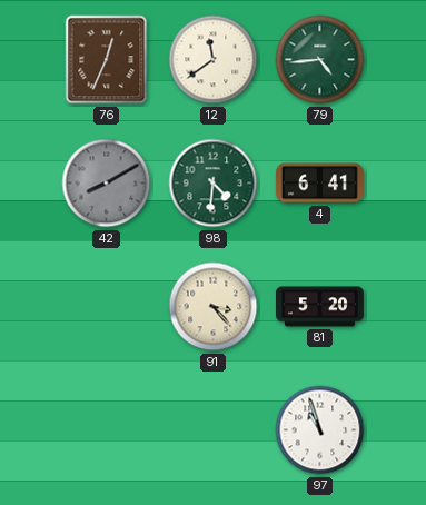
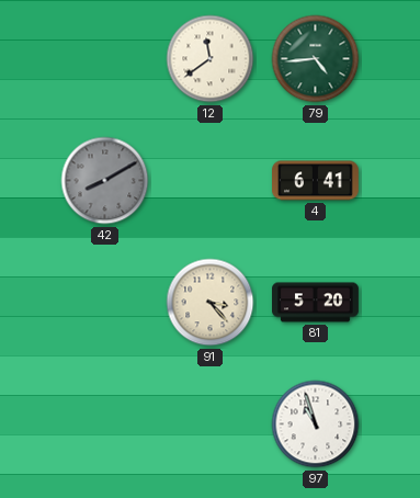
76: 12:34 -> none
98: 4:31 -> none
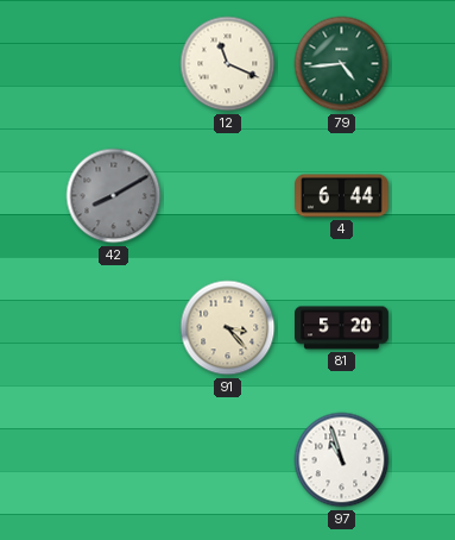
12: 11:39 -> 11:19
4: 6:41 -> 6:44
